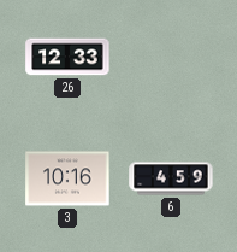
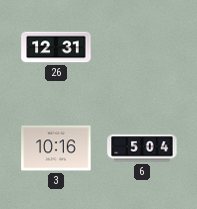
26: 12:33 -> 12:31
6: 4:59 -> 5:04
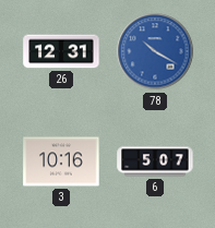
78: none -> 10:20
6: 5:04 -> 5:07
